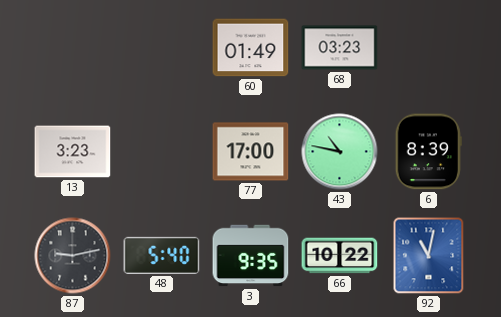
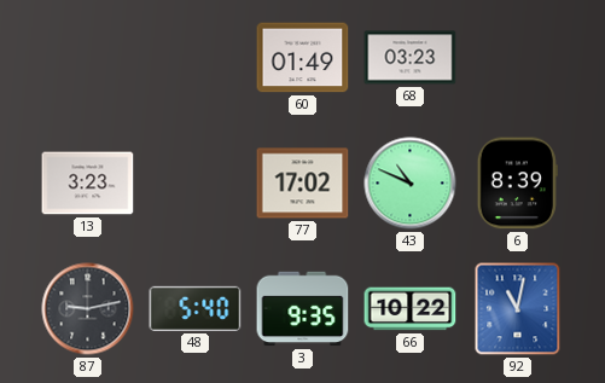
77: 17:00 -> 17:02
43: 10:47 -> 10:49
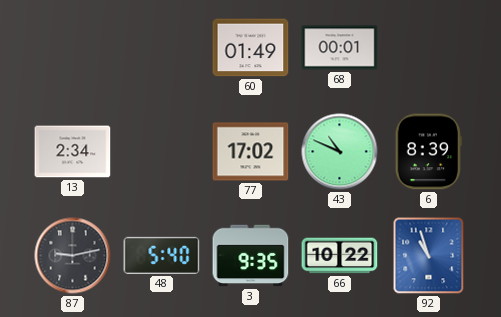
68: 03:23 -> 00:01
13: 3:23 -> 2:34
92: 11:02 -> 10:57
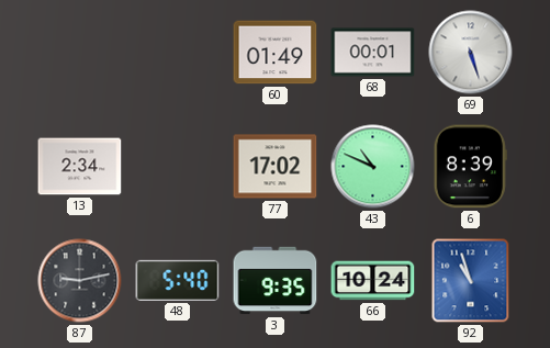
69: none -> 5:27
66: 10:22 -> 10:24
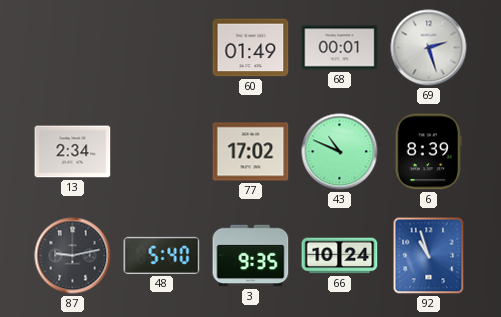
69: 5:27 -> 2:27
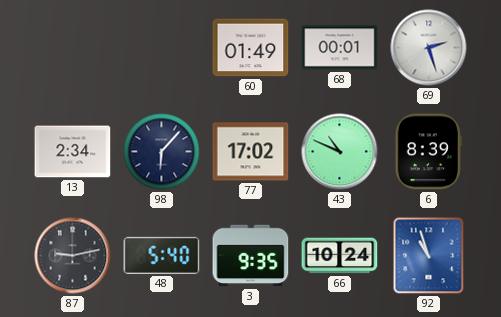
98: none -> 6:07
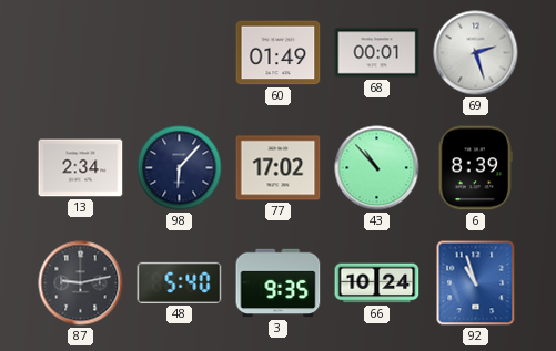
43: 10:49 -> 10:53
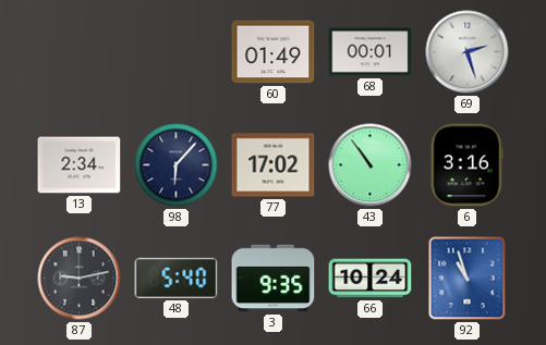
43: 10:53 -> 10:54
6: 8:39 -> 3:16
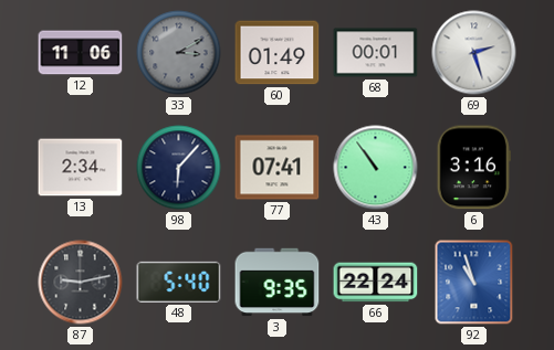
12: none -> 11:06
33: none -> 3:10
77: 17:02 -> 07:41
66: 10:24 -> 22:24
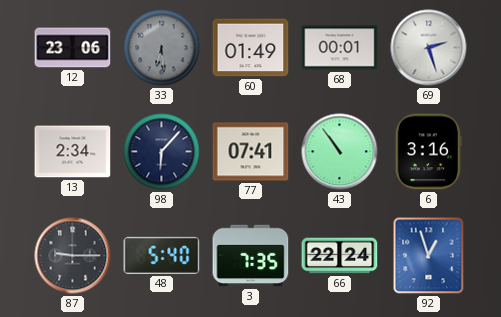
12: 11:06 -> 23:06
33: 3:10 -> 6:29
87: 9:13 -> 9:15
3: 9:35 -> 7:35
92: 10:57 -> 12:57
